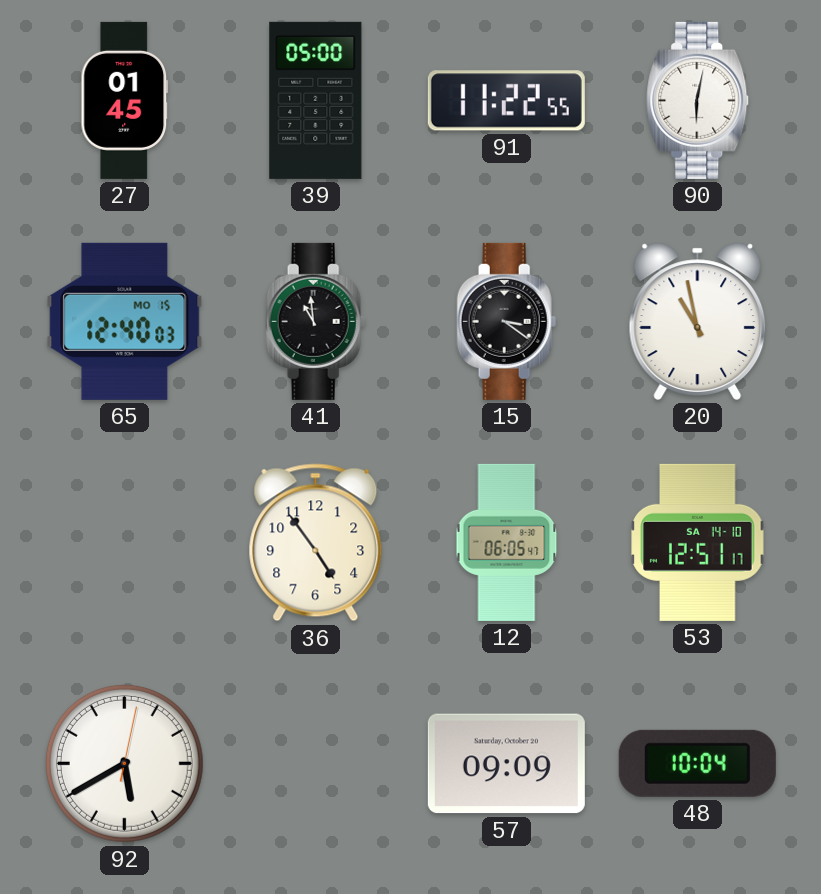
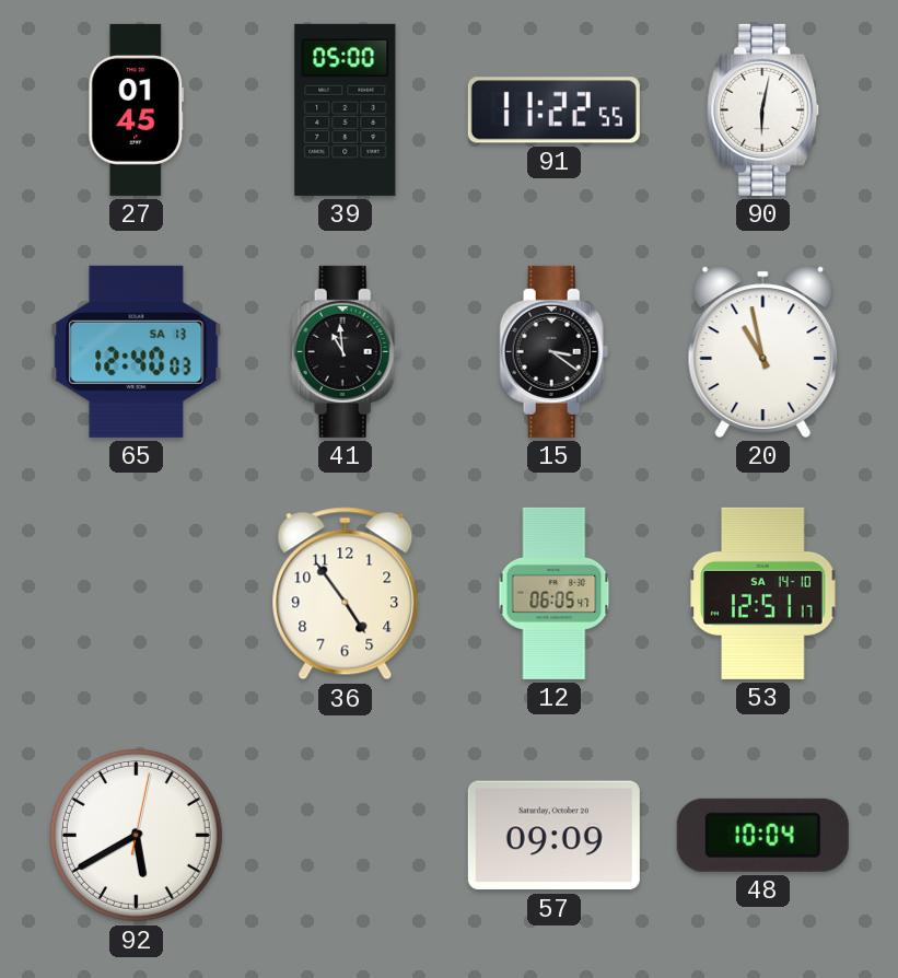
65 date: MO 15 -> SA 13
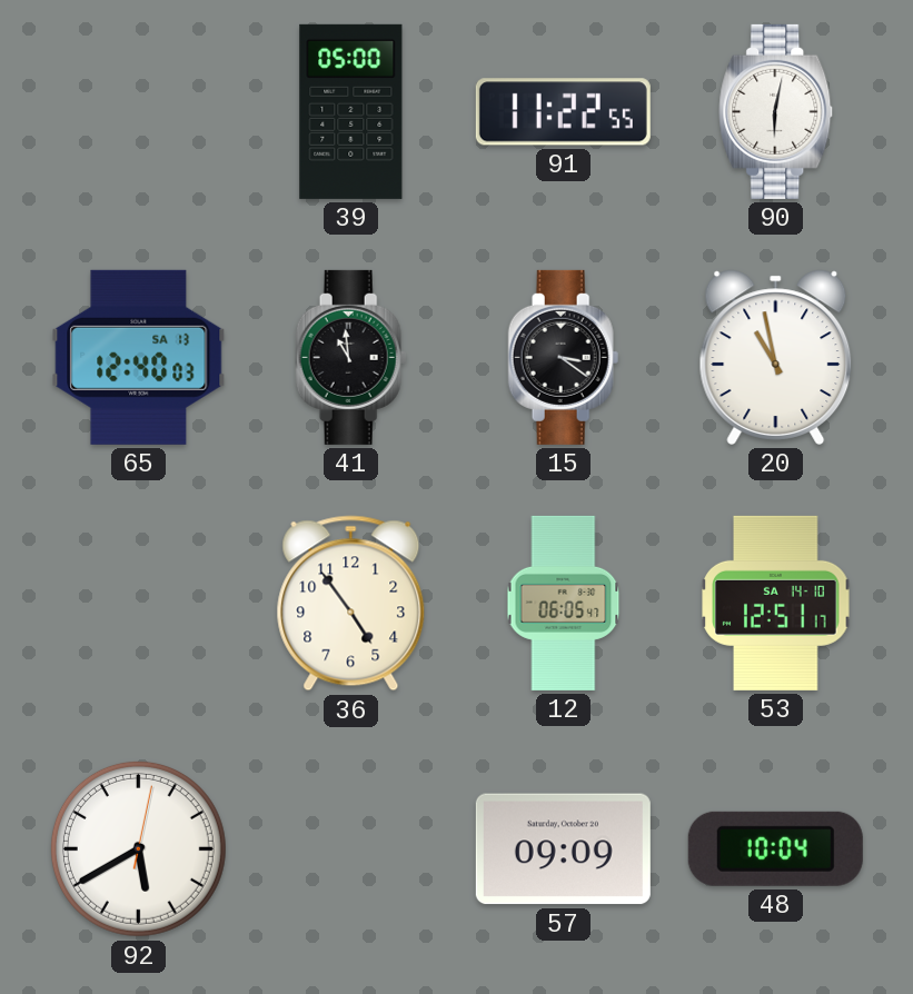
27: 01:45 -> none
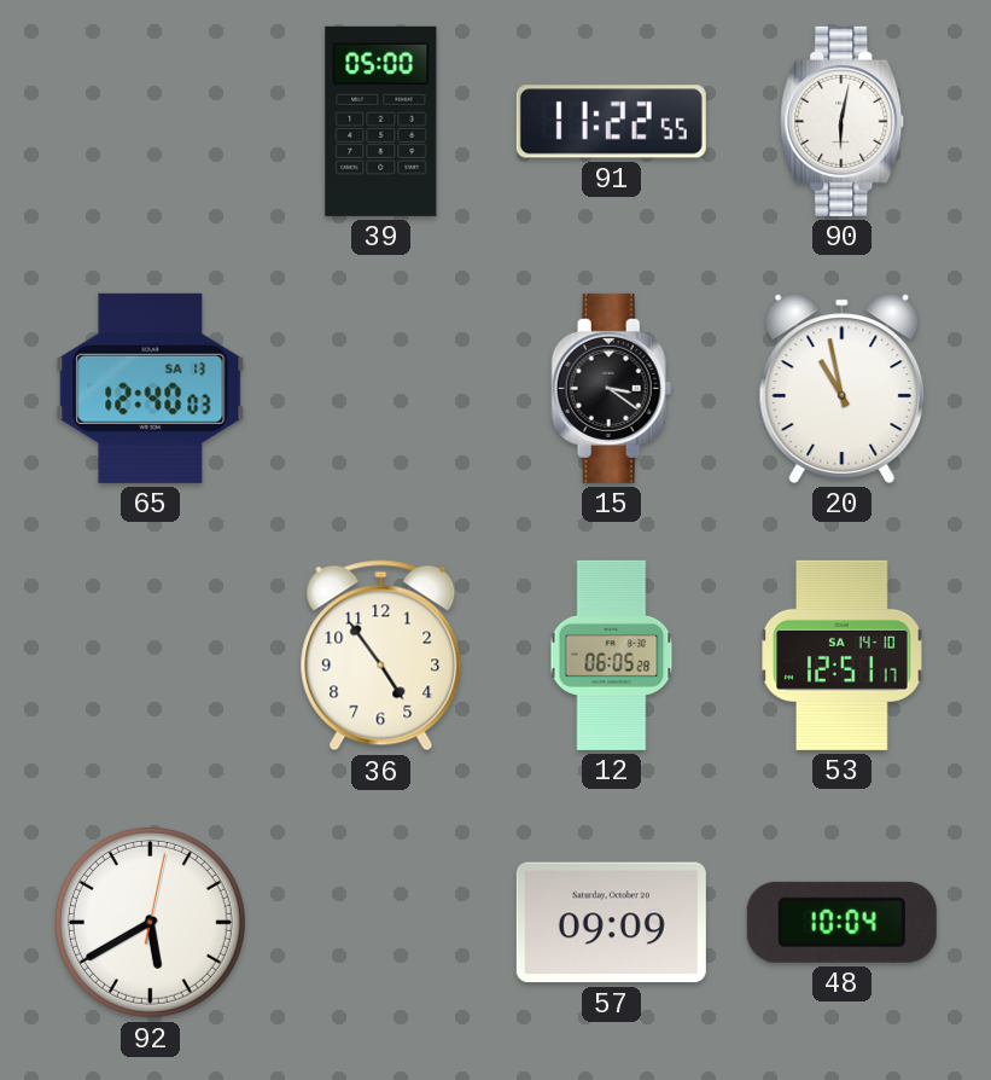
41: 10:59 -> none
12: 06:05:47 -> 06:05:28
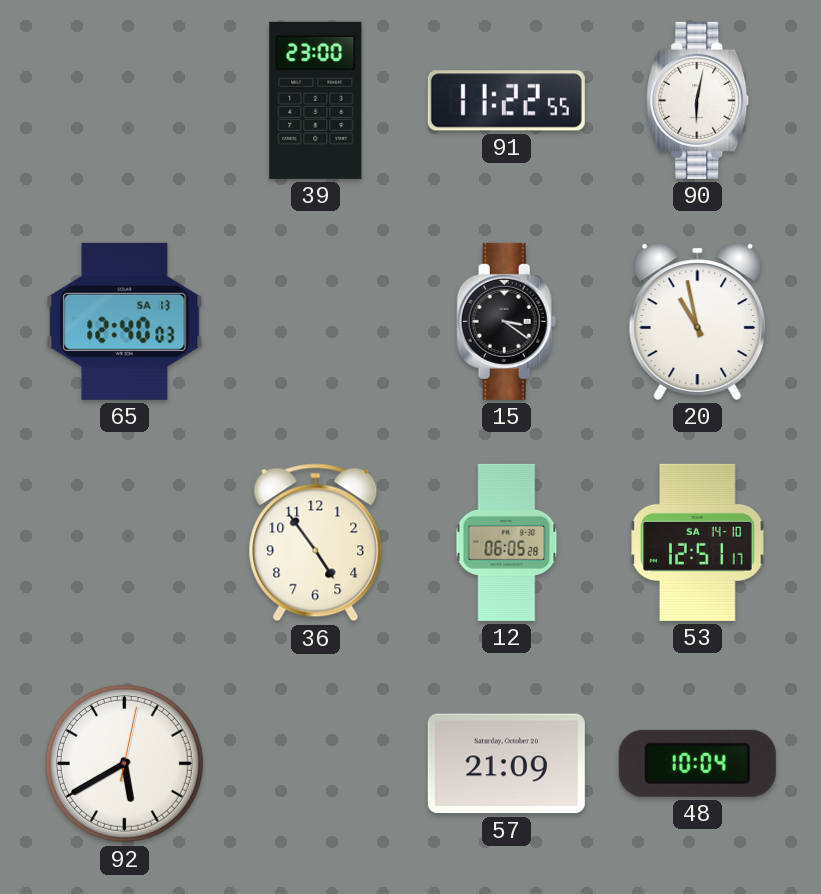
39: 05:00 -> 23:00
57: 09:09 -> 21:09
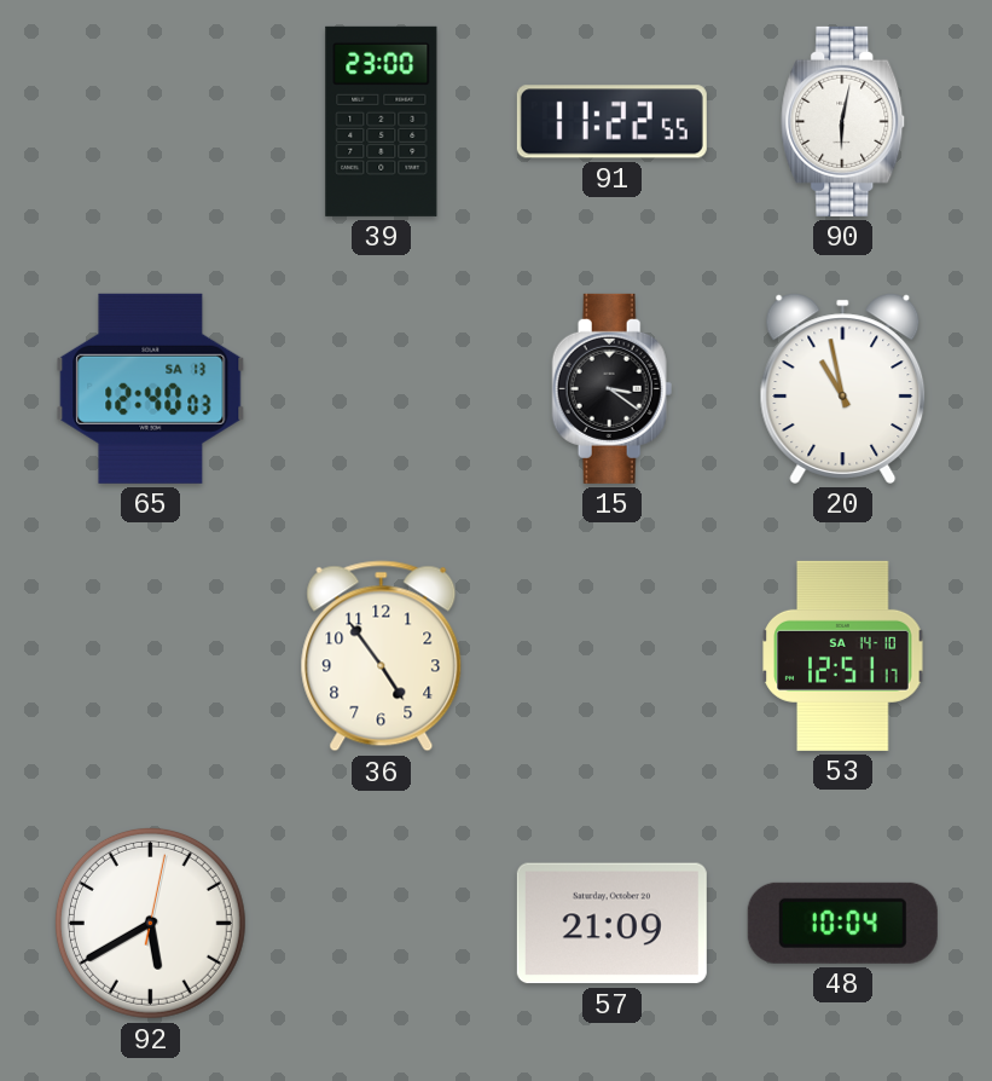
12: 06:05 -> none
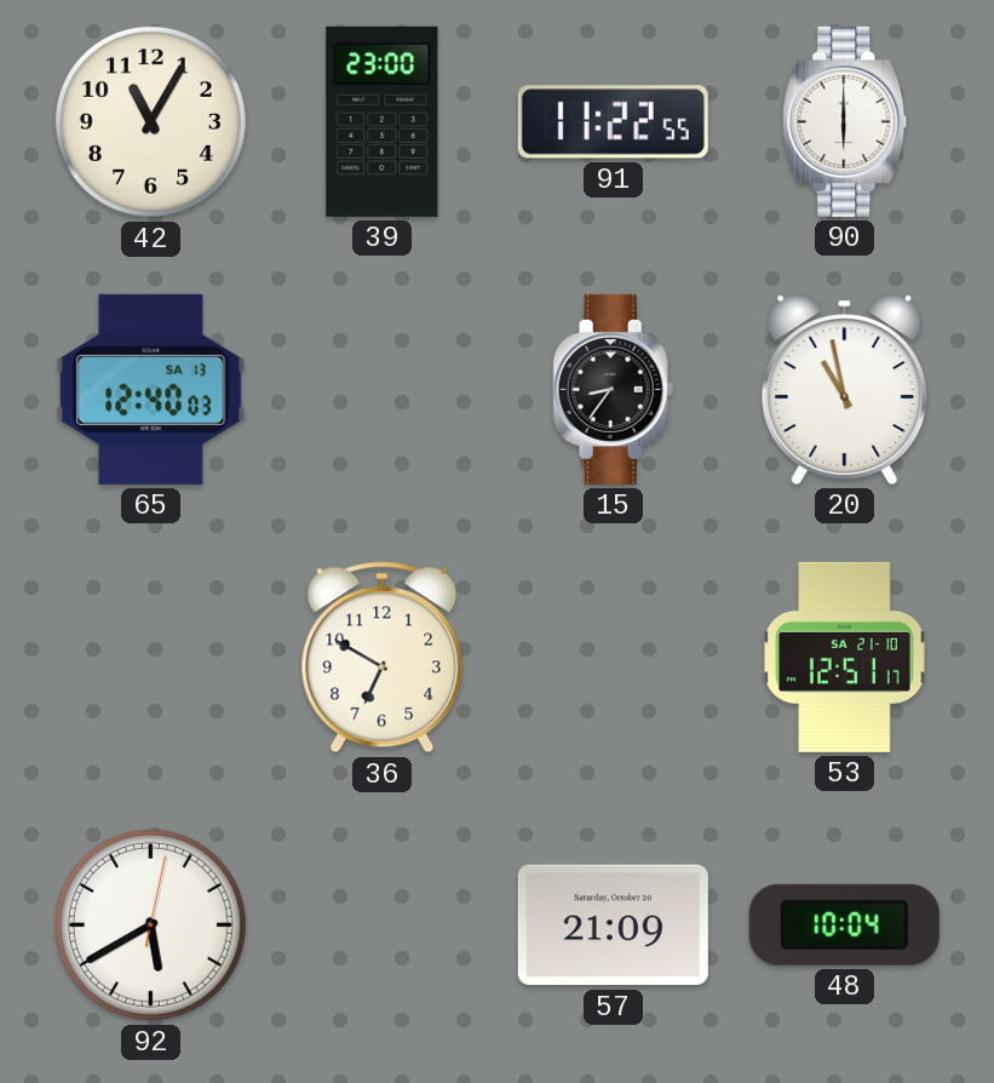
42: none -> 11:05
90: 6:02 -> 6:00
15: 3:21 -> 8:36
36: 4:54 -> 6:50
53 date: SA 14-10 -> SA 21-10
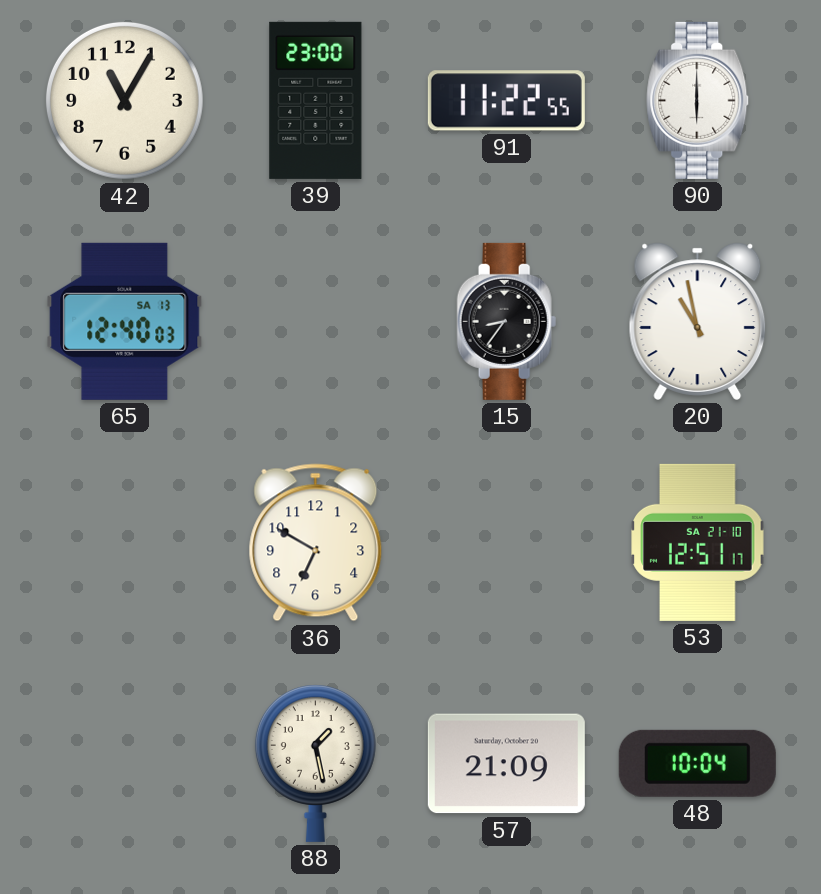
92: 5:40 -> none
88: none -> 1:28
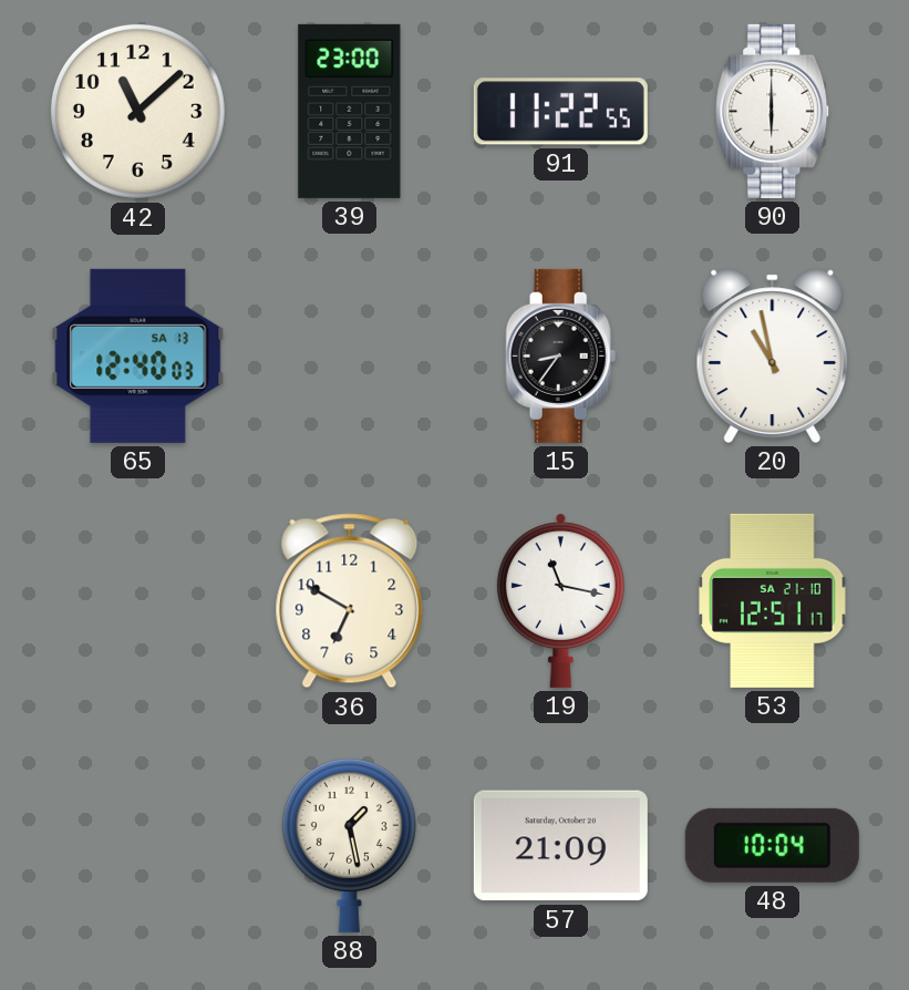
42: 11:05 -> 11:08
19: none -> 11:17
